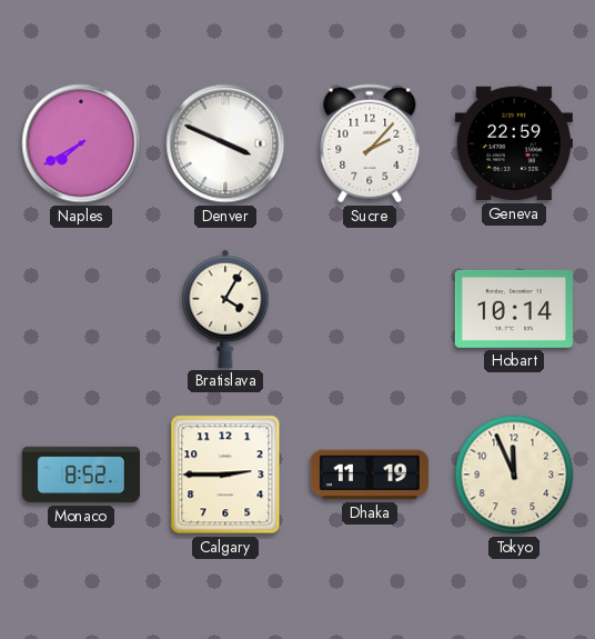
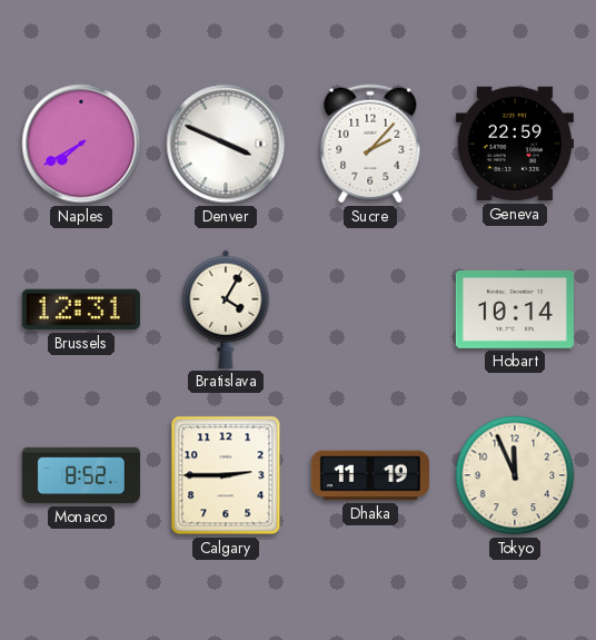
Brussels: none -> 12:31
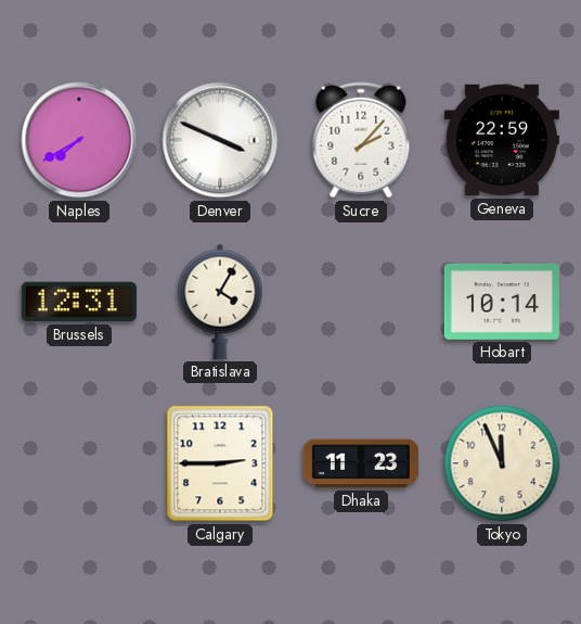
Monaco: 8:52 -> none
Dhaka: 11:19 -> 11:23
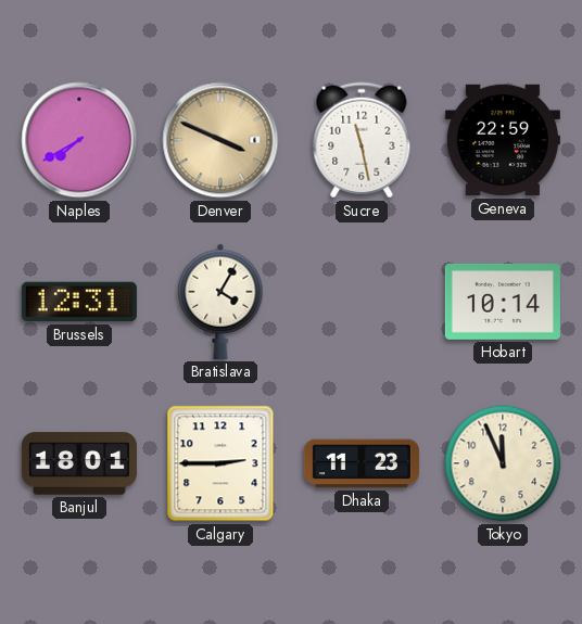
Denver dial: white -> champagne
Sucre: 2:07 -> 11:28
Banjul: none -> 18:01
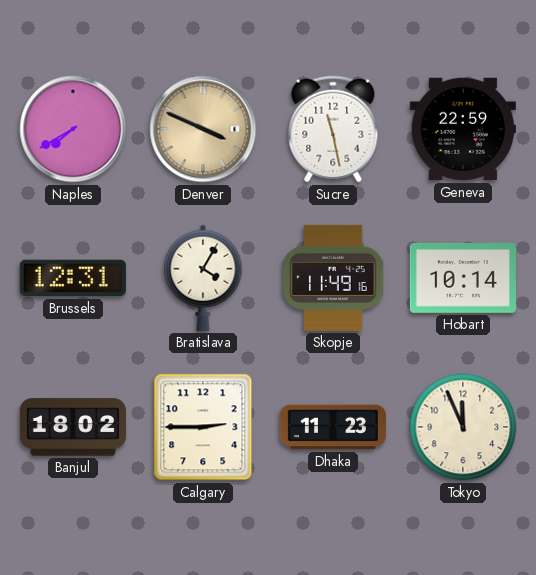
Skopje: none -> 11:49
Banjul: 18:01 -> 18:02
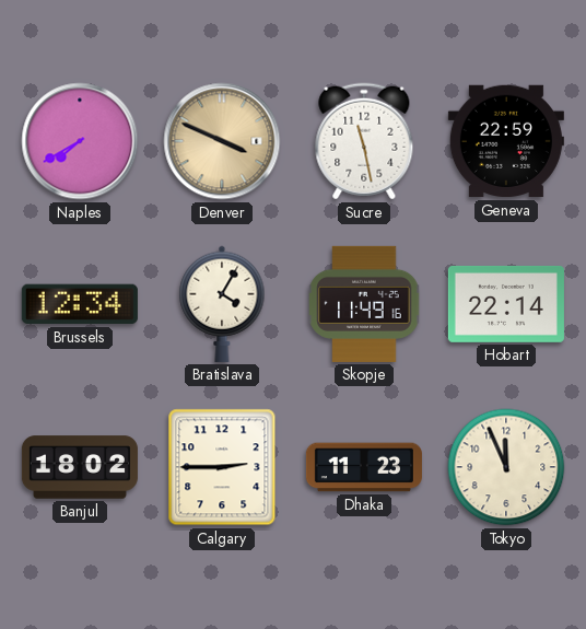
Brussels: 12:31 -> 12:34
Hobart: 10:14 -> 22:14
